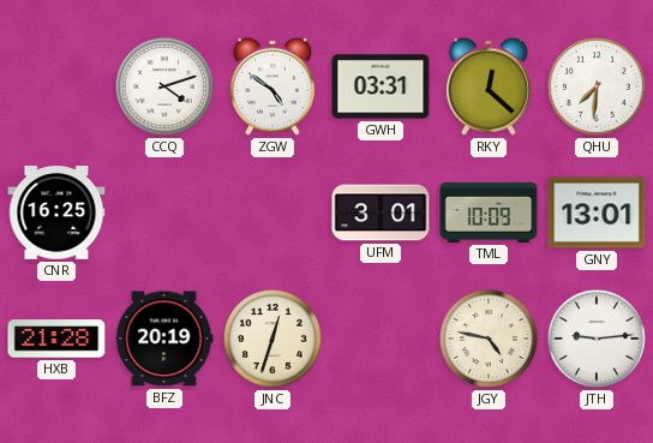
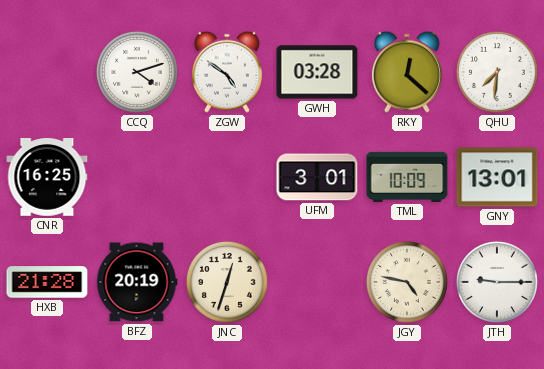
GWH: 03:31 -> 03:28
JTH: 9:14 -> 9:15
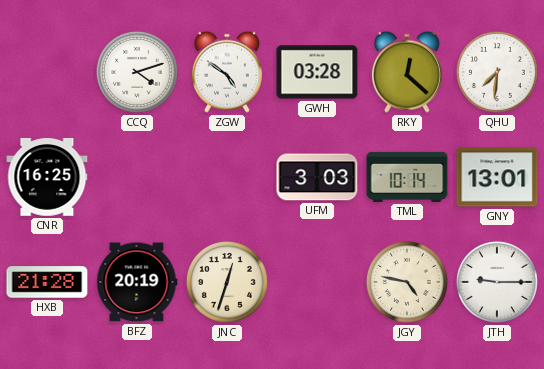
UFM: 3:01 -> 3:03
TML: 10:09 -> 10:14
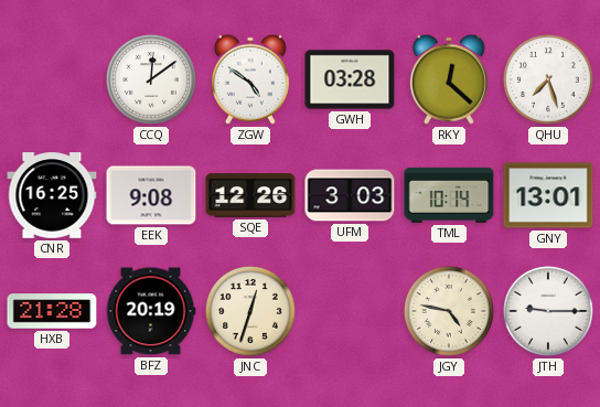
CCQ: 4:12 -> 12:09
QHU: 7:31 -> 7:27
EEK: none -> 9:08
SQE: none -> 12:26
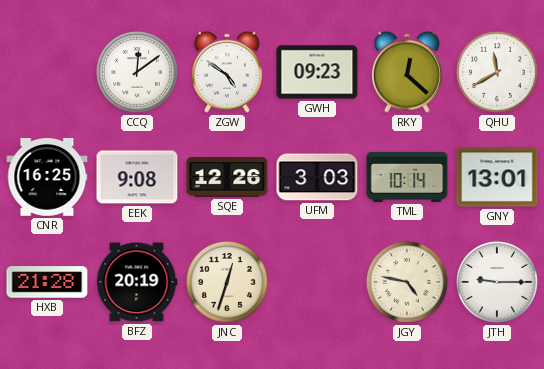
GWH: 03:28 -> 09:23
QHU: 7:27 -> 11:40
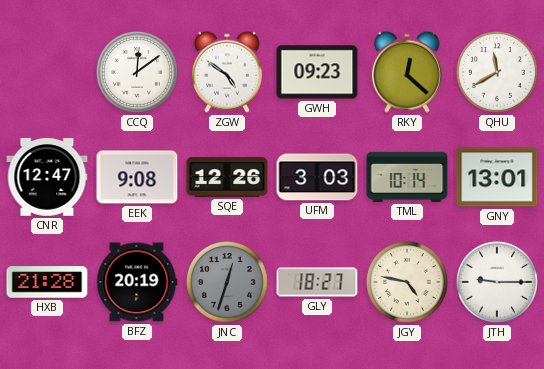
CNR: 16:25 -> 12:47
JNC dial: cream -> grey
GLY: none -> 18:27
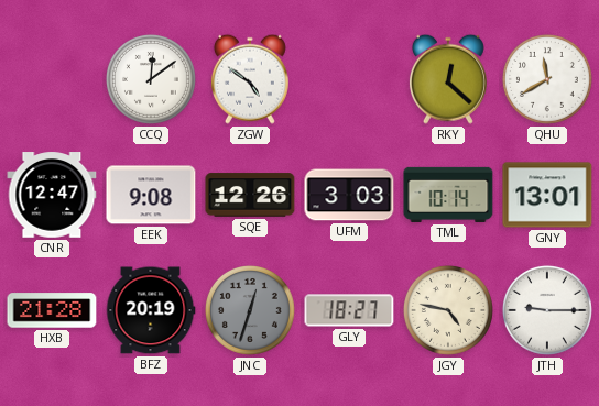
GWH: 09:23 -> none
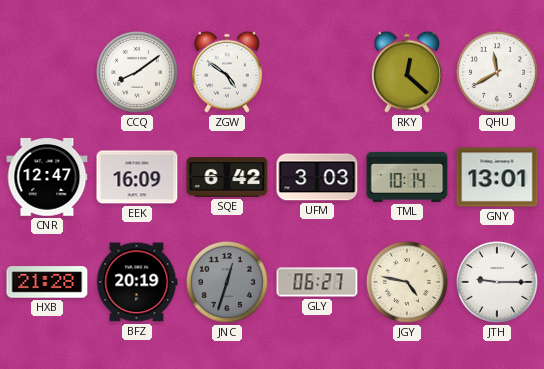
CCQ: 12:09 -> 8:09
EEK: 9:08 -> 16:09
SQE: 12:26 -> 6:42
GLY: 18:27 -> 06:27
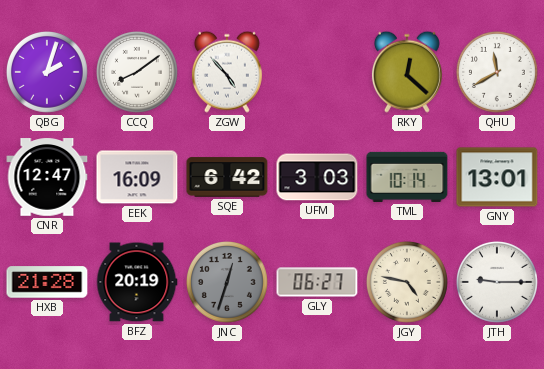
QBG: none -> 2:03
ZGW: 4:51 -> 4:53
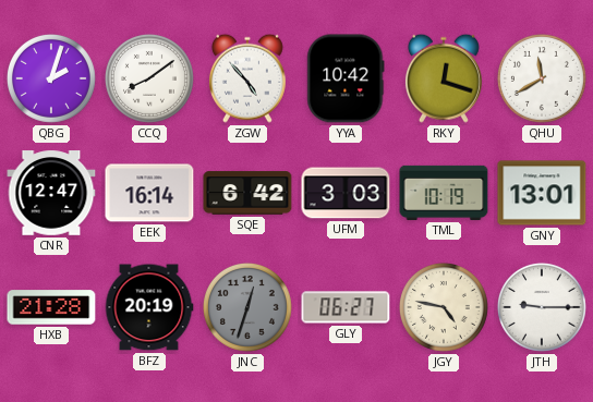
YYA: none -> 10:42
RKY: 12:22 -> 12:18
EEK: 16:09 -> 16:14
TML: 10:14 -> 10:19
